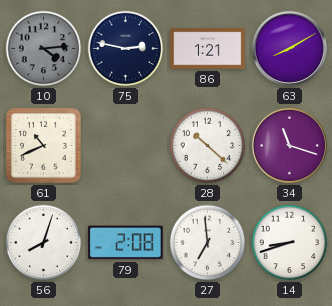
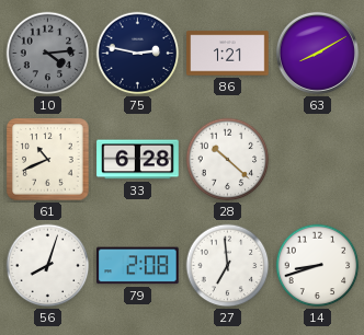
33: none -> 6:28
34: 11:18 -> none
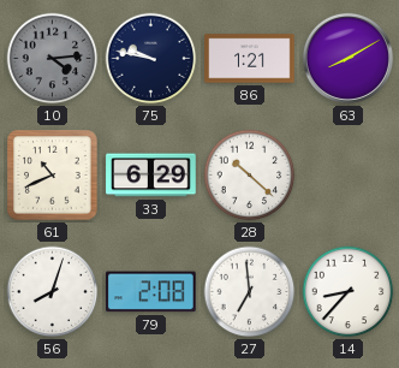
75: 2:47 -> 9:47
33: 6:28 -> 6:29
14: 8:42 -> 8:37
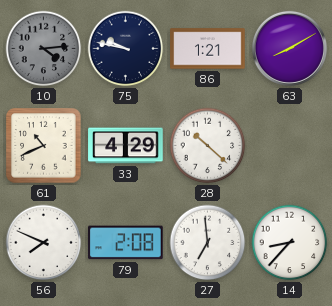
33: 6:29 -> 4:29
56: 8:03 -> 7:49
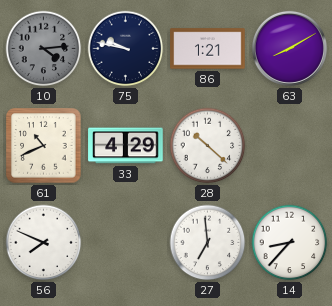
79: 2:08 -> none
